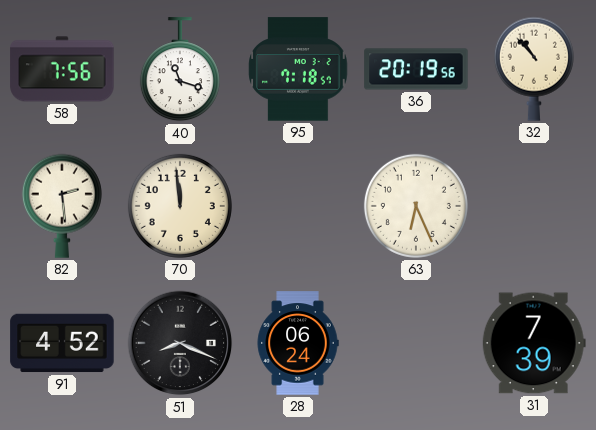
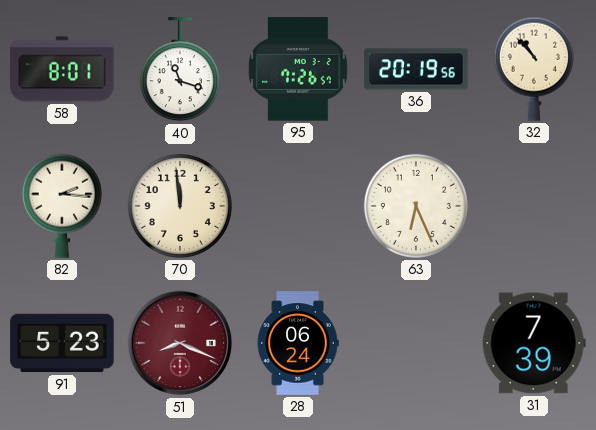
58: 7:56 -> 8:01
95: 7:18 -> 7:26
82: 2:29 -> 2:16
91: 4:52 -> 5:23
51 dial: black -> burgundy
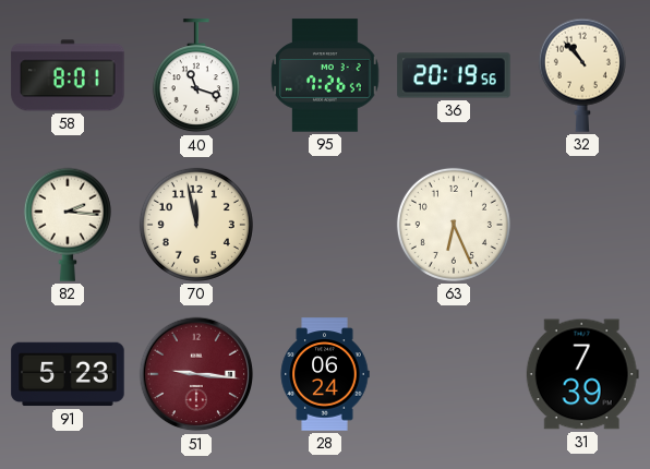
70: 11:59 -> 11:58
51: 8:19 -> 9:16
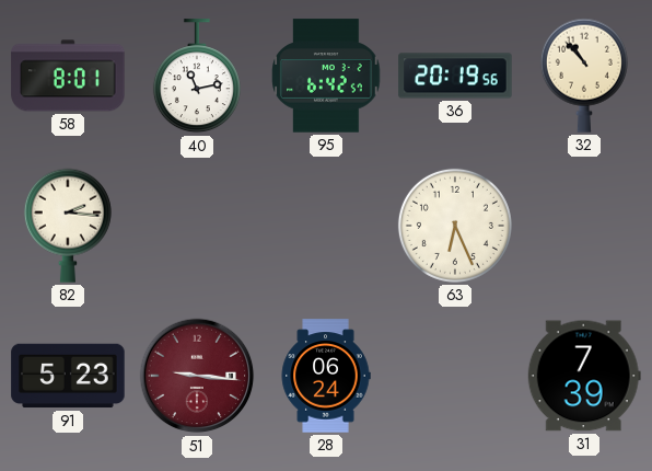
40: 11:18 -> 11:13
95: 7:26 -> 6:42
70: 11:58 -> none
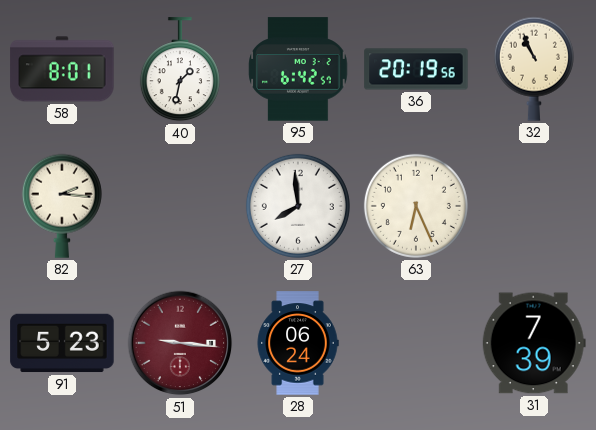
40: 11:13 -> 1:32
32: 10:53 -> 10:56
27: none -> 7:59
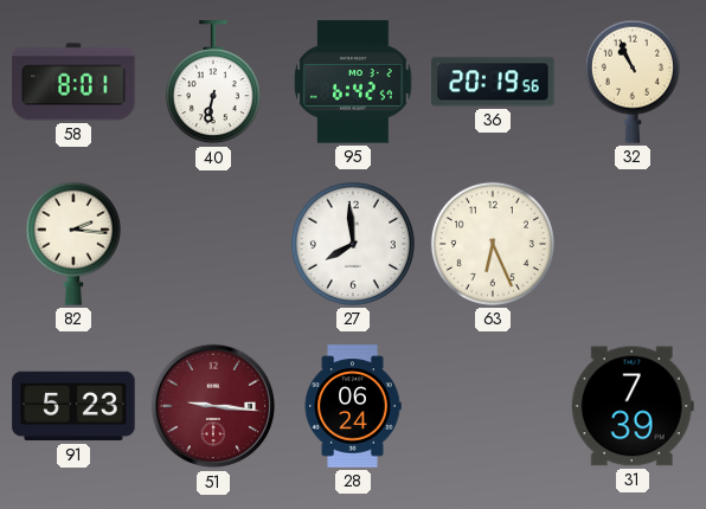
40: 1:32 -> 6:32
